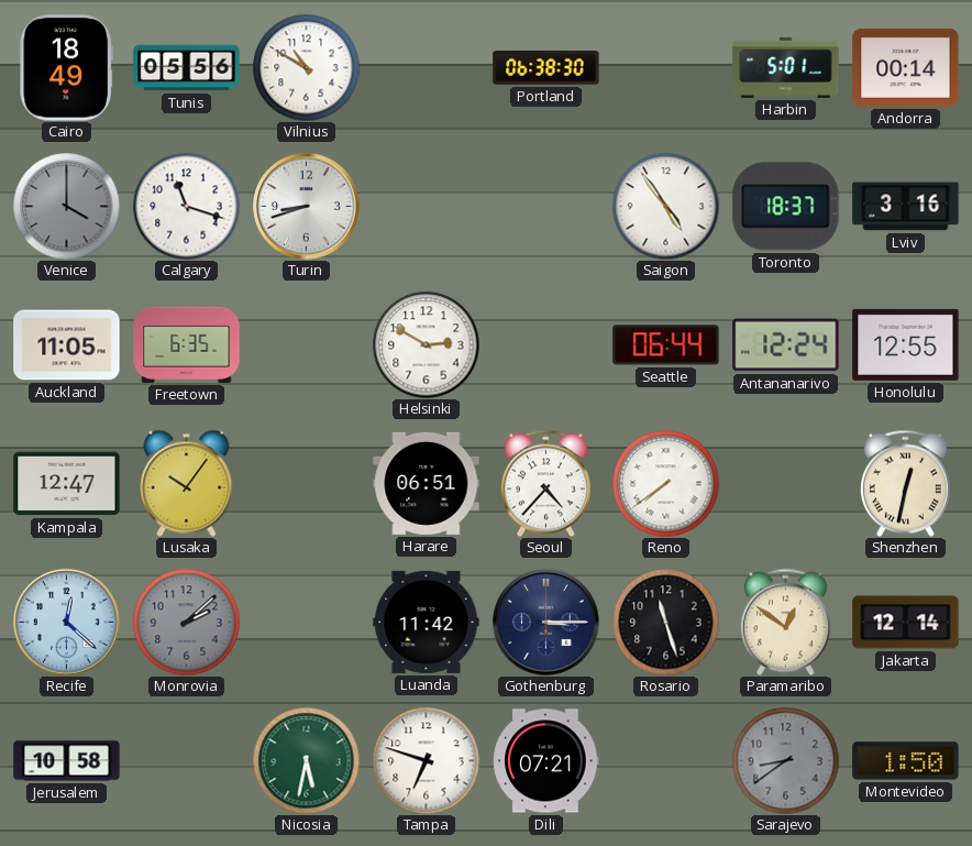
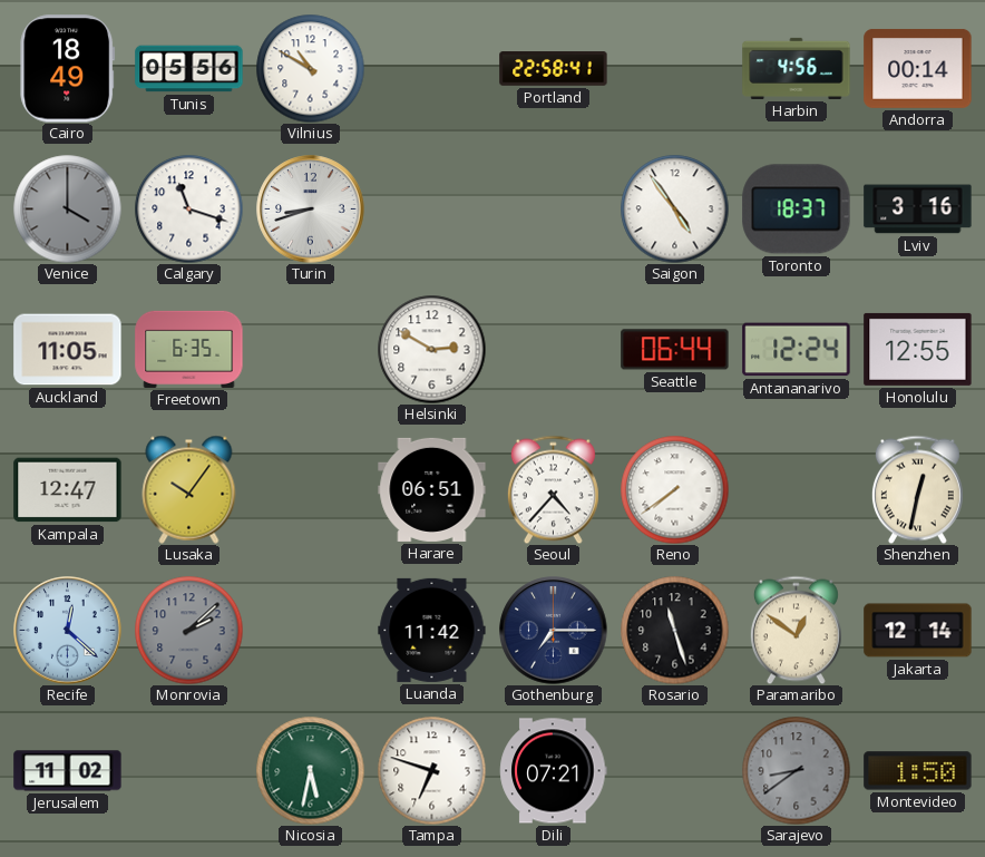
Portland: 06:38 -> 22:58
Harbin: 5:01 -> 4:56
Gothenburg: 3:15 -> 7:15
Jerusalem: 10:58 -> 11:02
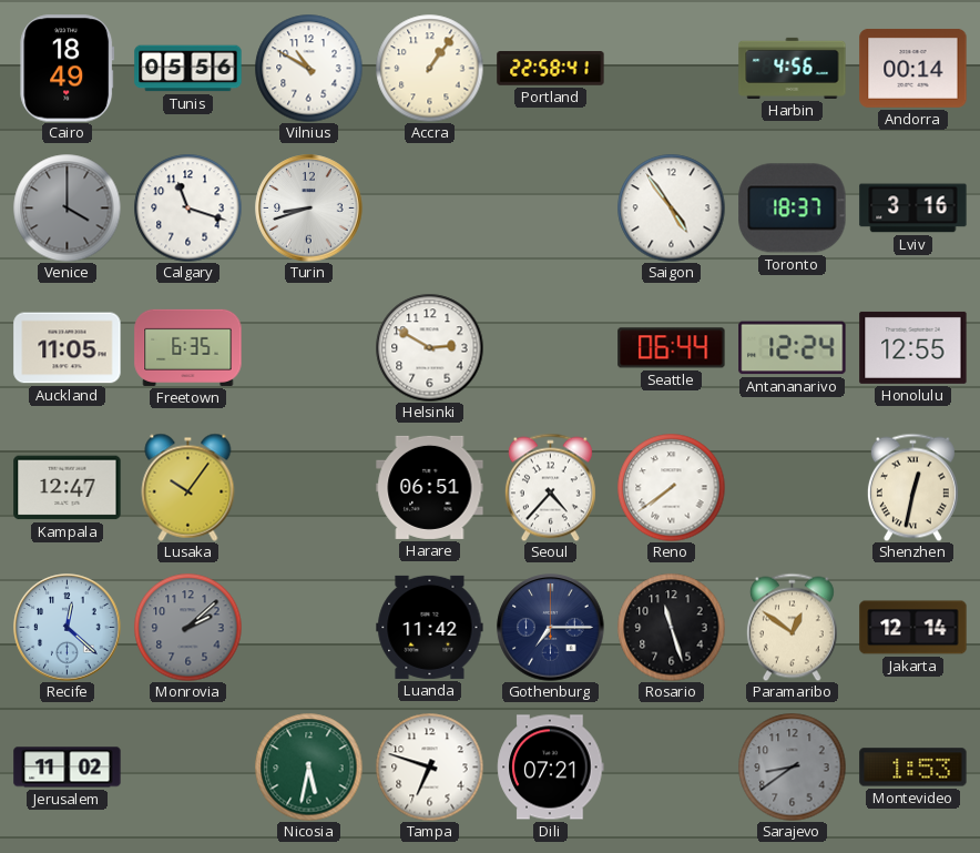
Accra: none -> 1:06
Montevideo: 1:50 -> 1:53
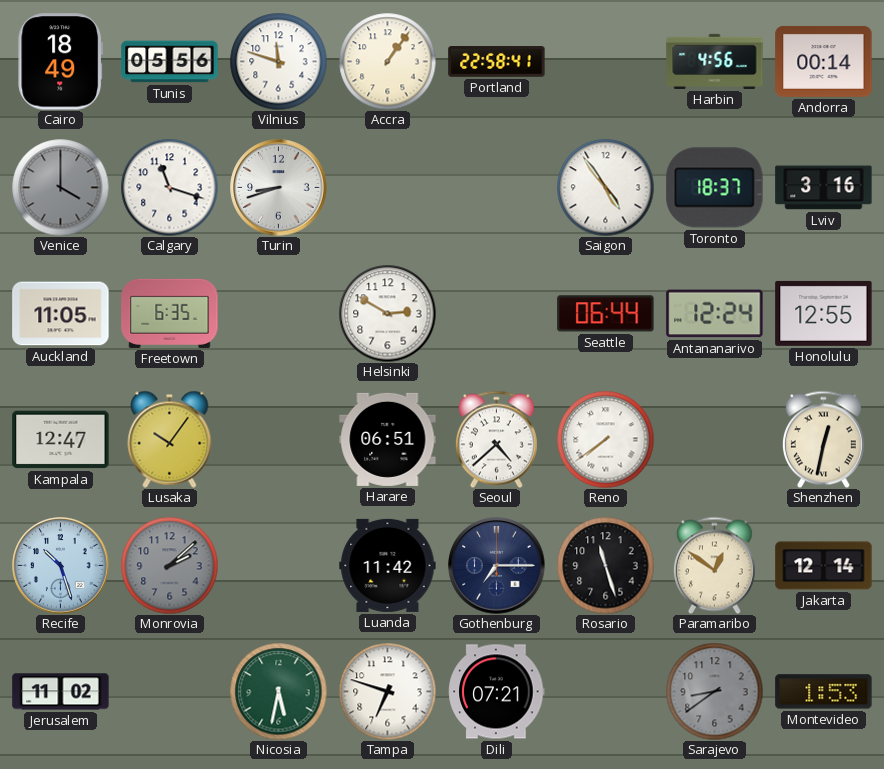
Vilnius: 10:50 -> 11:48
Seoul: 4:37 -> 4:38
Recife: 12:22 -> 10:27
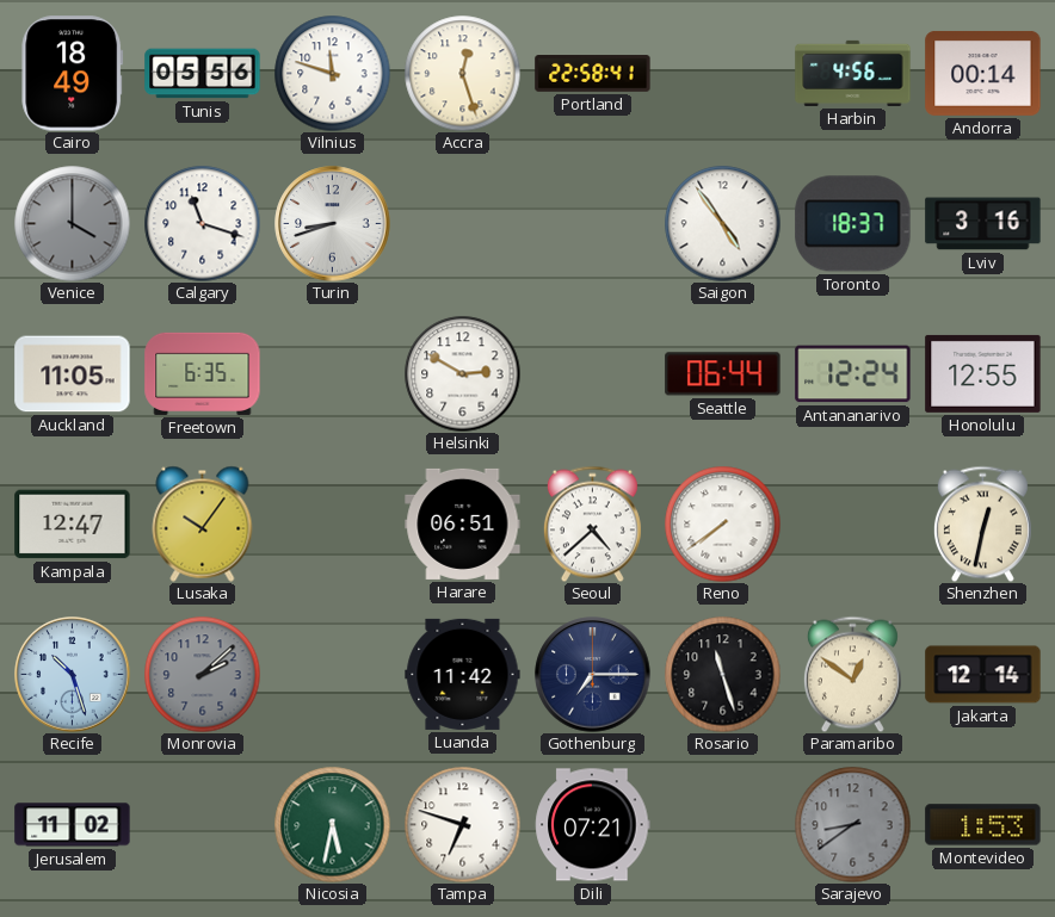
Accra: 1:06 -> 12:27
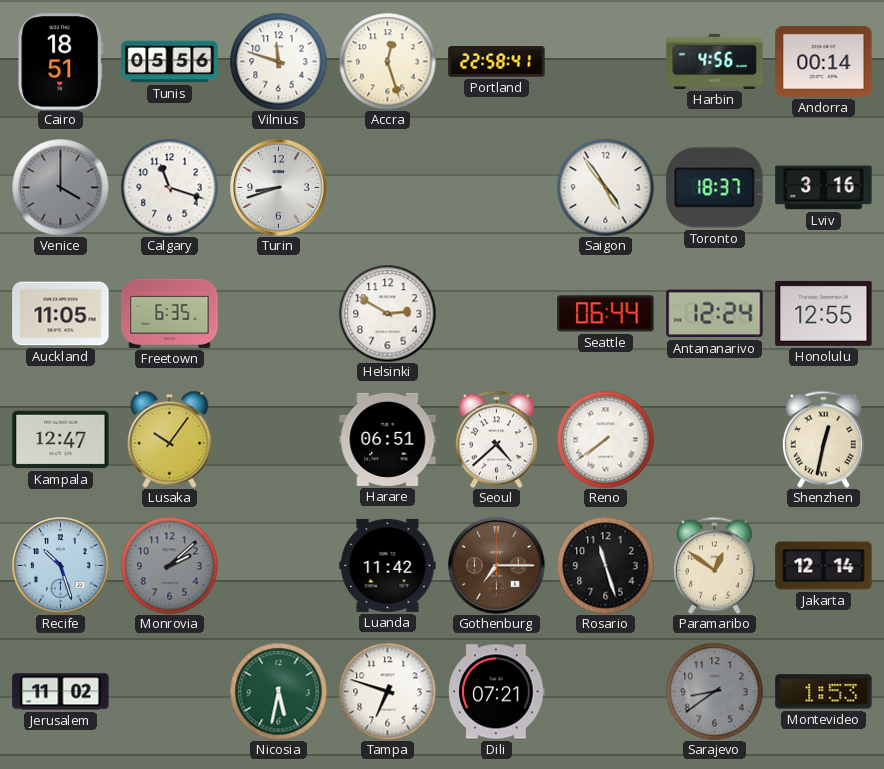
Cairo: 18:49 -> 18:51
Gothenburg dial: navy -> brown
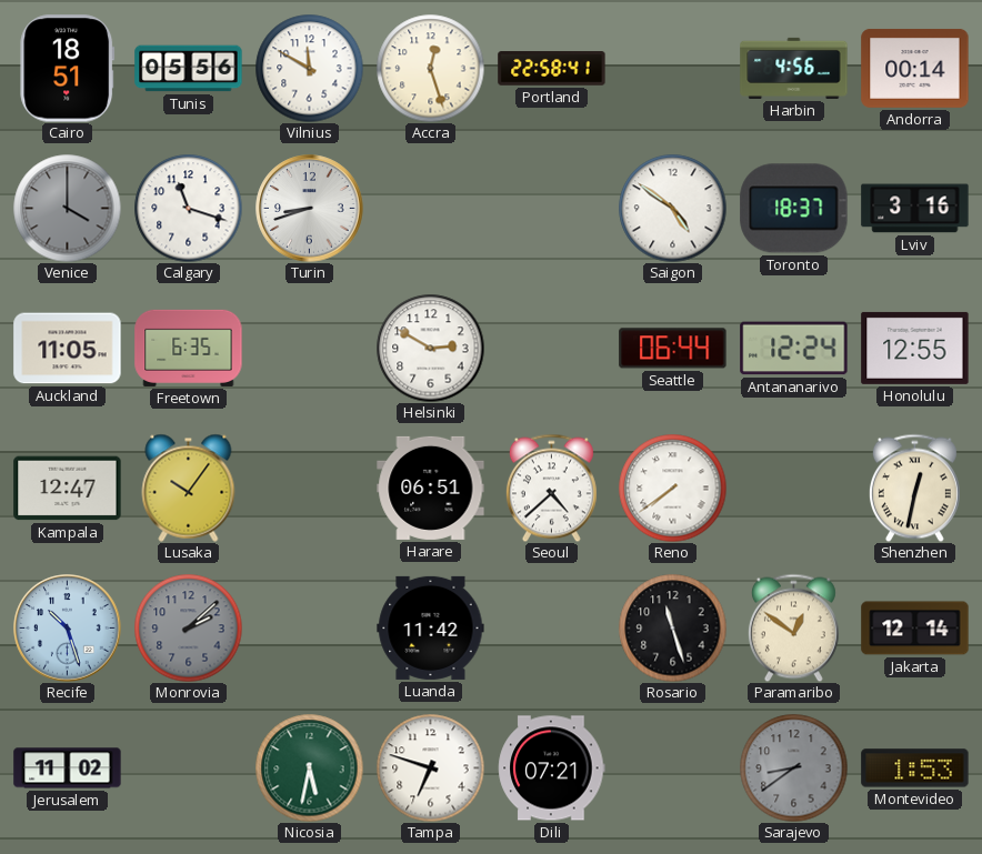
Vilnius: 11:48 -> 11:50
Saigon: 4:54 -> 4:51
Gothenburg: 7:15 -> none
